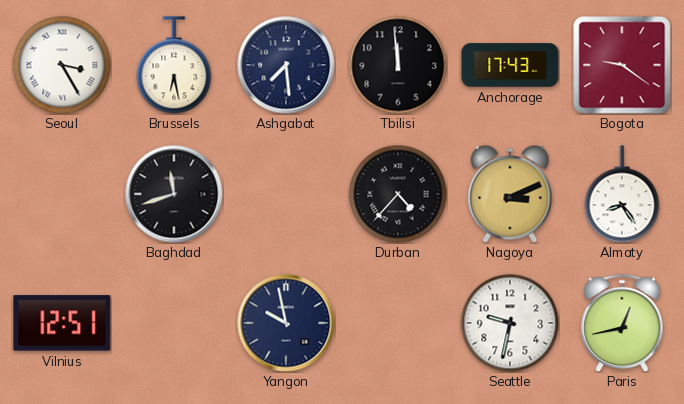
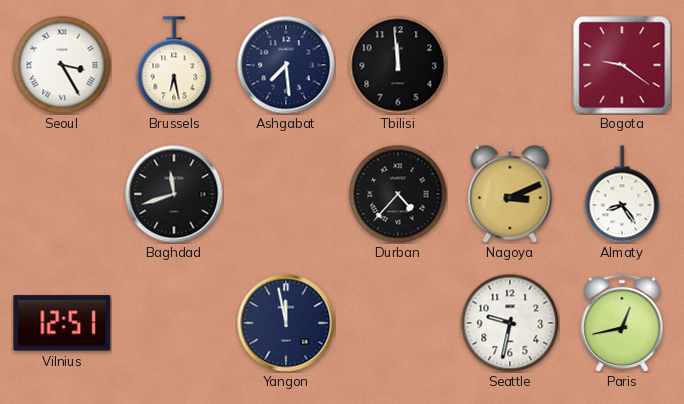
Anchorage: 17:43 -> none
Yangon: 9:58 -> 11:58
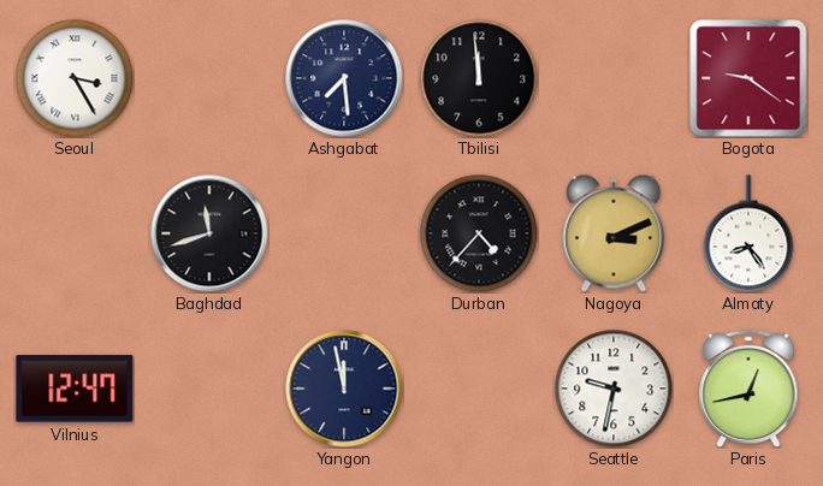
Brussels: 6:28 -> none
Vilnius: 12:51 -> 12:47
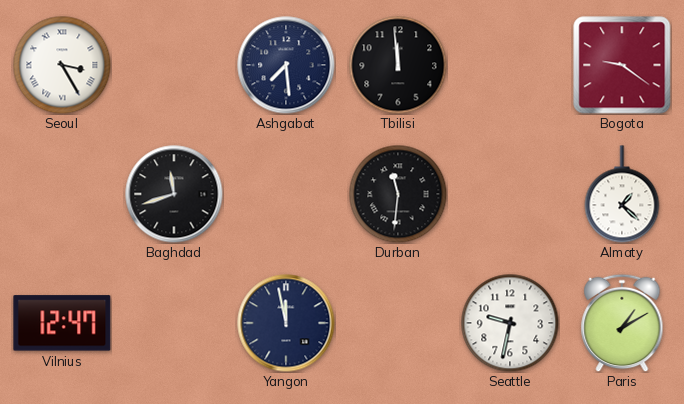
Durban: 4:37 -> 11:31
Nagoya: 3:11 -> none
Almaty: 8:24 -> 1:22
Paris: 12:43 -> 1:10
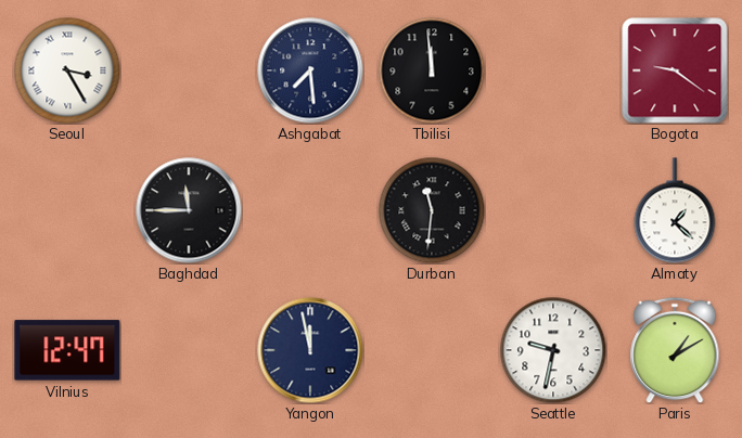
Baghdad: 11:42 -> 11:45
